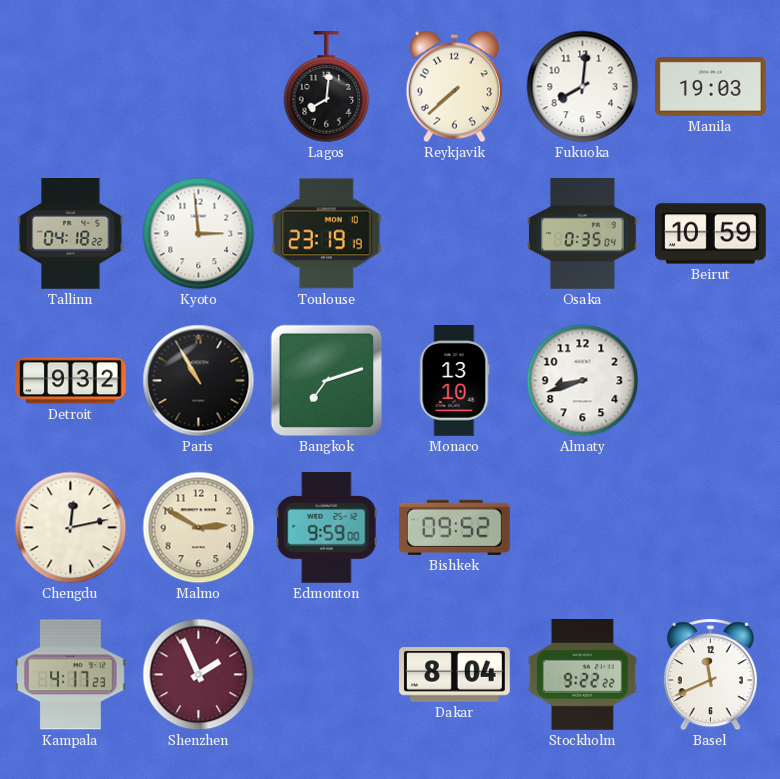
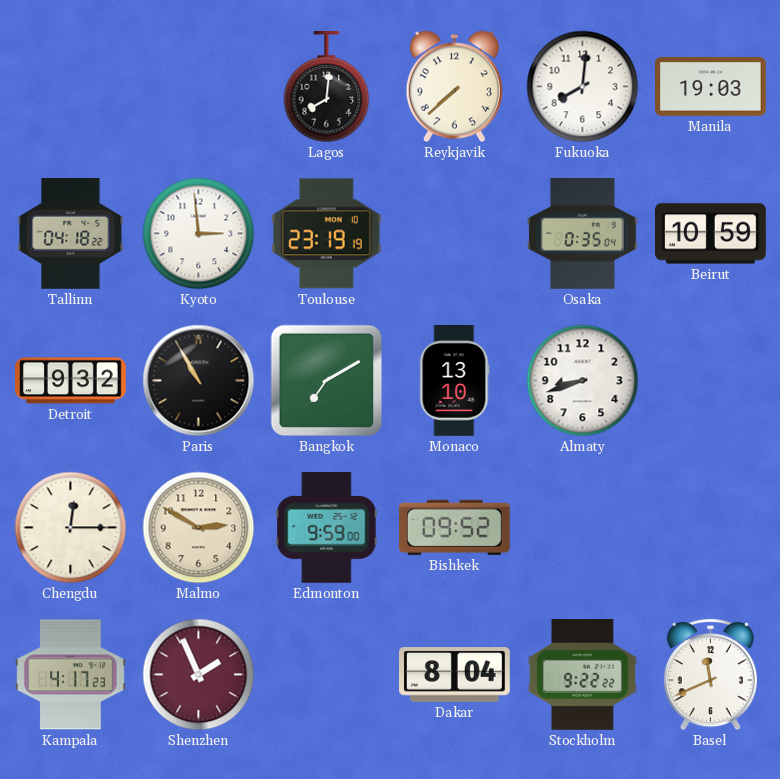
Bangkok: 7:12 -> 7:10
Chengdu: 12:13 -> 12:15
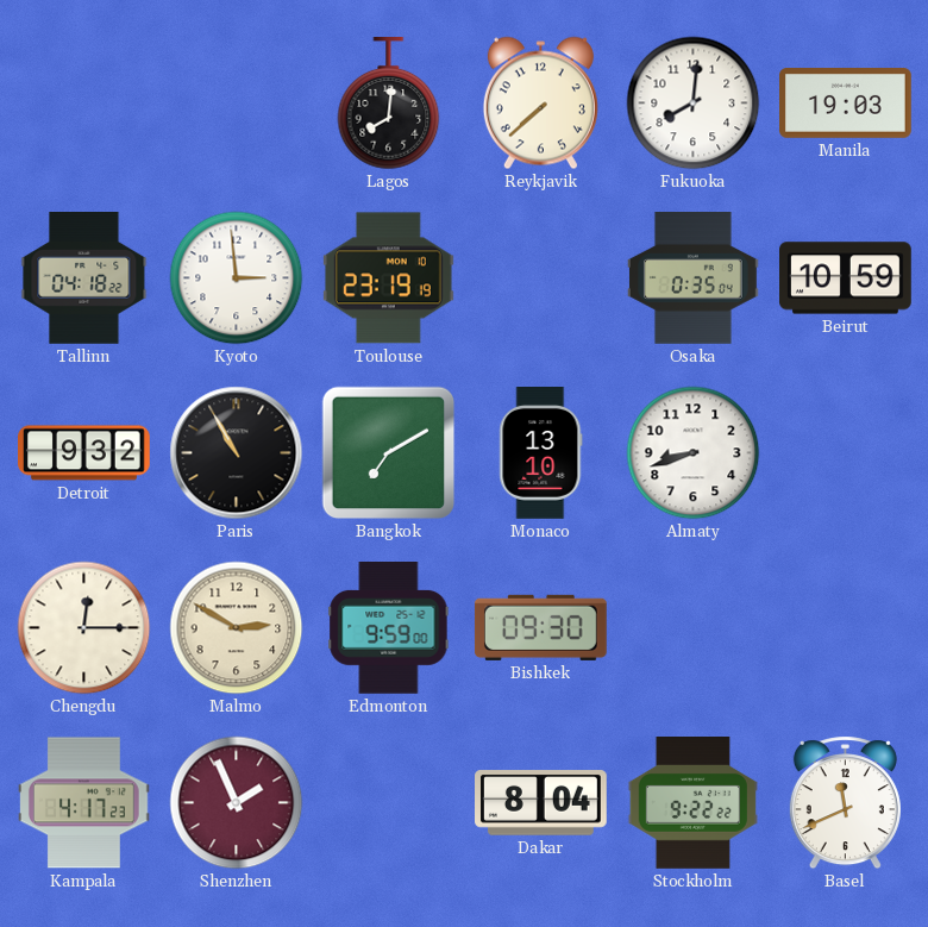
Bishkek: 09:52 -> 09:30
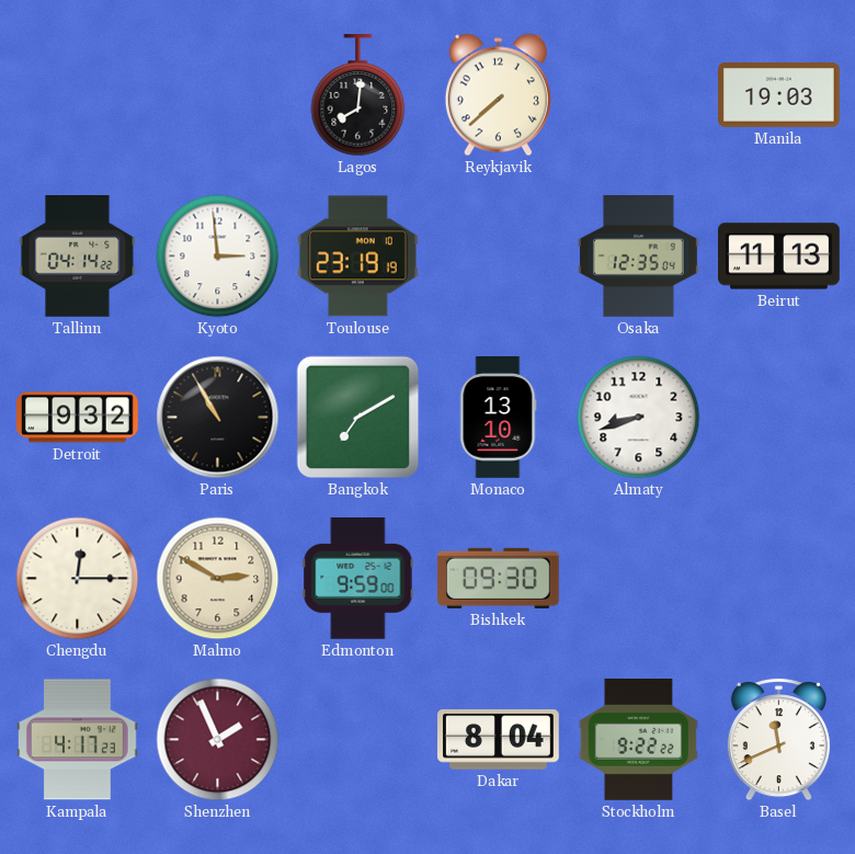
Fukuoka: 8:01 -> none
Tallinn: 04:18 -> 04:14
Osaka: 0:35 -> 12:35
Beirut: 10:59 -> 11:13
